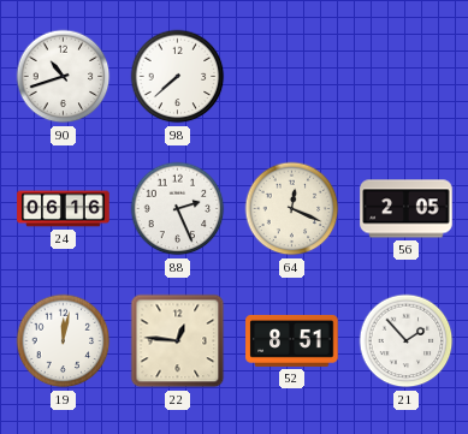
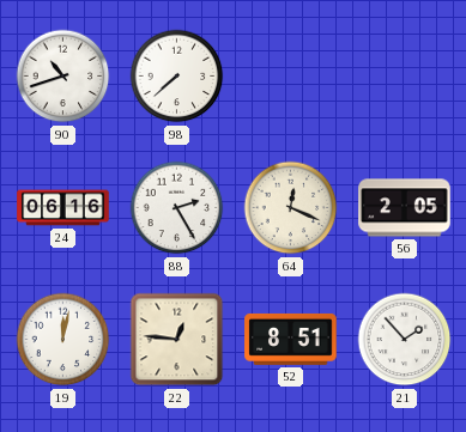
88: 2:26 -> 2:25
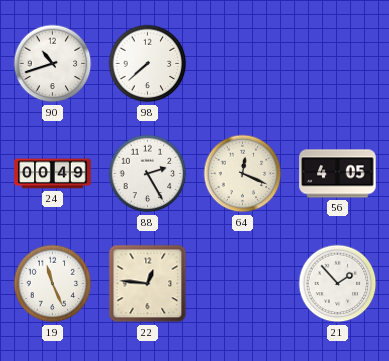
24: 06:16 -> 00:49
56: 2:05 -> 4:05
19: 12:02 -> 11:26
52: 8:51 -> none
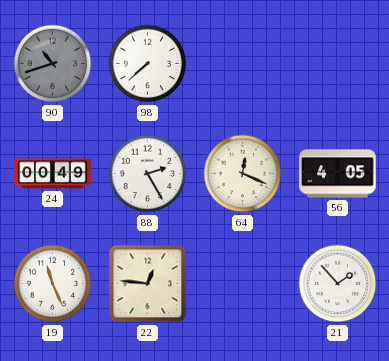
90 dial: white -> grey
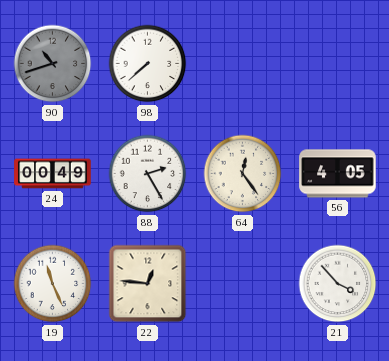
64: 12:19 -> 12:24
21: 1:53 -> 3:53
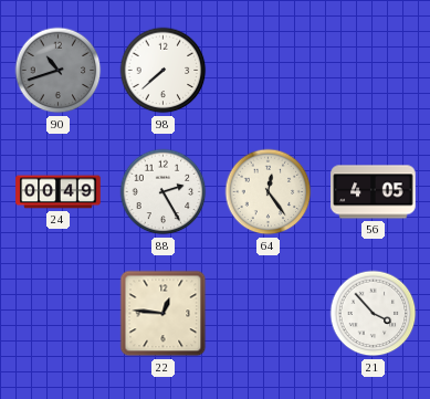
19: 11:26 -> none
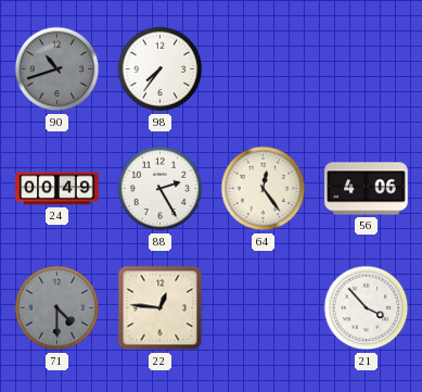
98: 7:38 -> 7:36
56: 4:05 -> 4:06
71: none -> 4:30
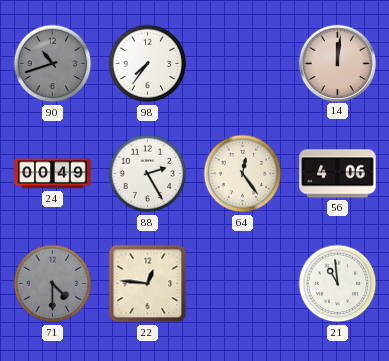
14: none -> 12:01
21: 3:53 -> 10:59
